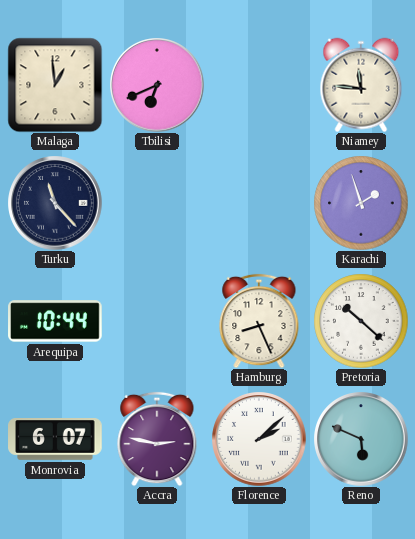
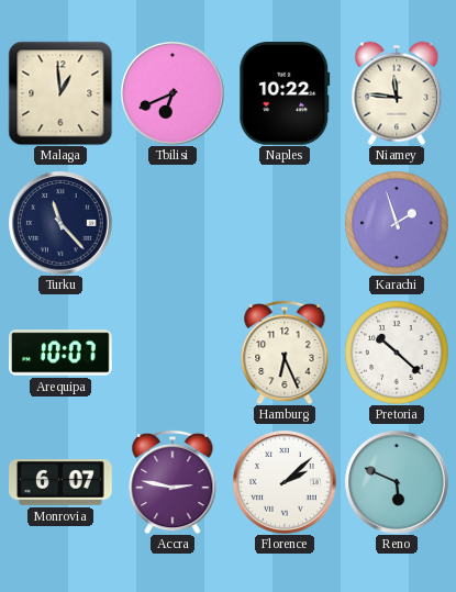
Naples: none -> 10:22
Arequipa: 10:44 -> 10:07
Hamburg: 8:26 -> 6:26
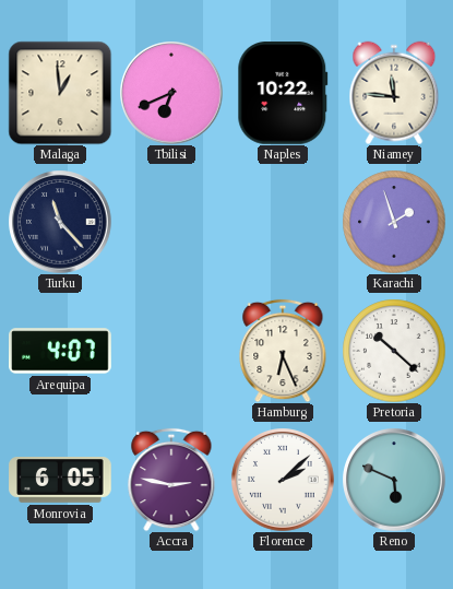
Arequipa: 10:07 -> 4:07
Monrovia: 6:07 -> 6:05
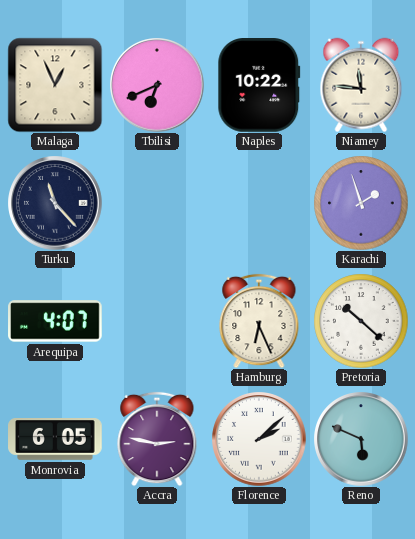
Malaga: 12:59 -> 12:56
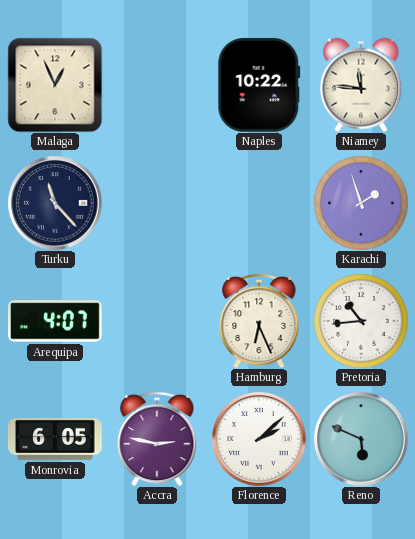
Tbilisi: 6:41 -> none
Pretoria: 10:22 -> 10:44
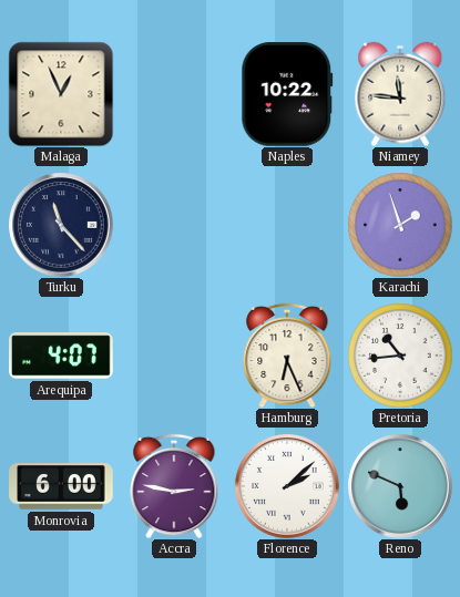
Monrovia: 6:05 -> 6:00
